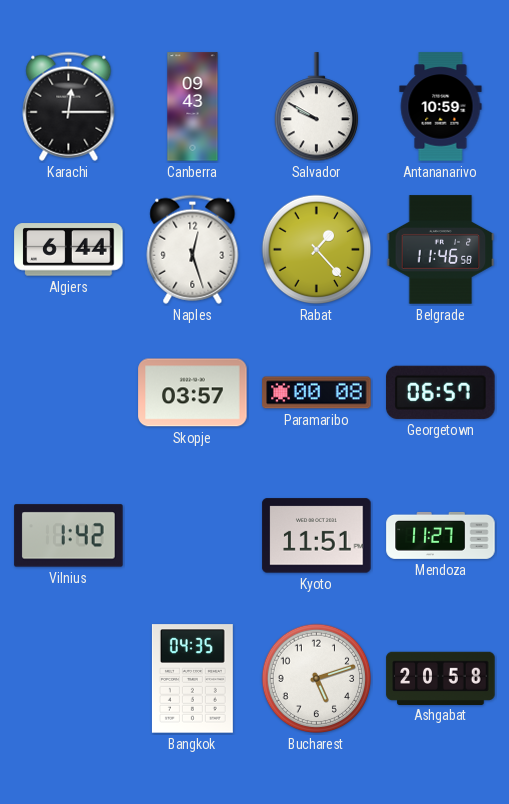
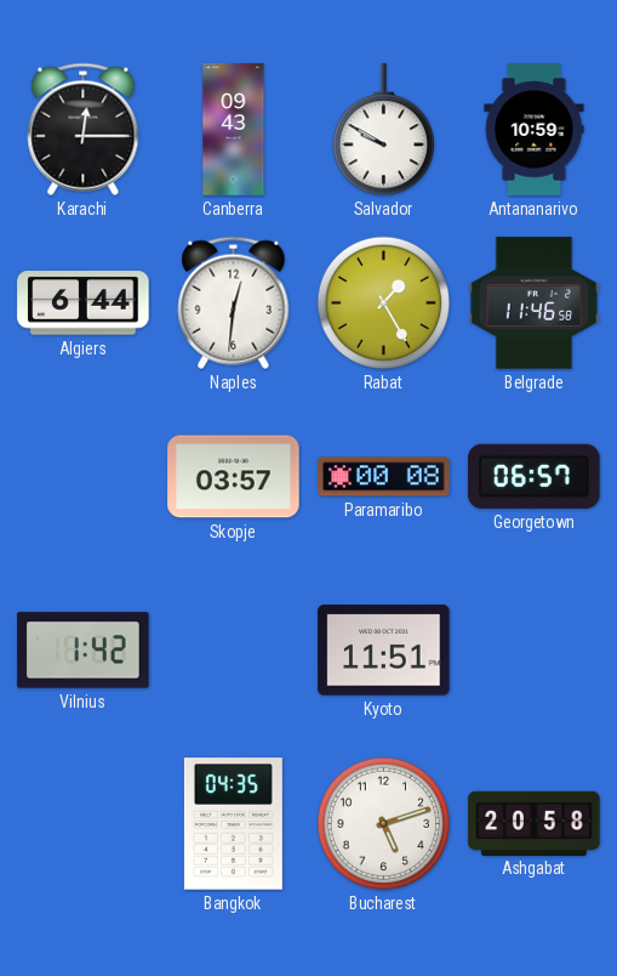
Naples: 12:27 -> 12:31
Rabat: 1:23 -> 1:25
Mendoza: 11:27 -> none
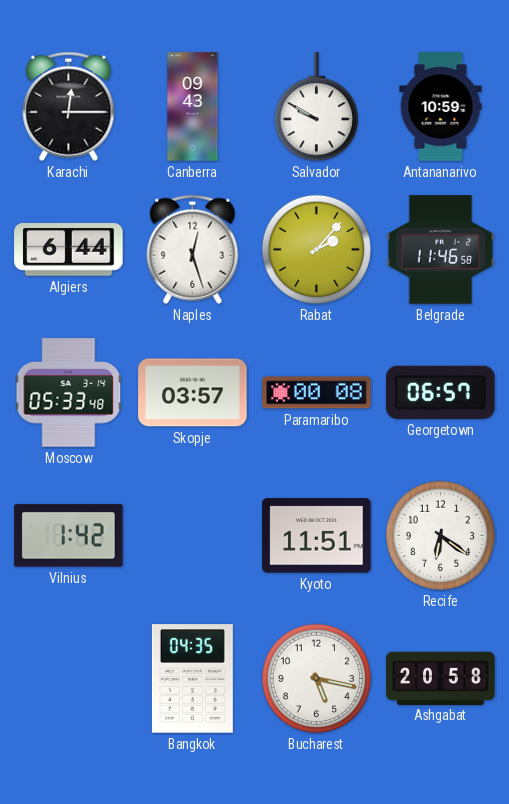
Naples: 12:31 -> 12:27
Rabat: 1:25 -> 2:07
Moscow: none -> 05:33
Recife: none -> 6:21
Bucharest: 5:12 -> 5:17
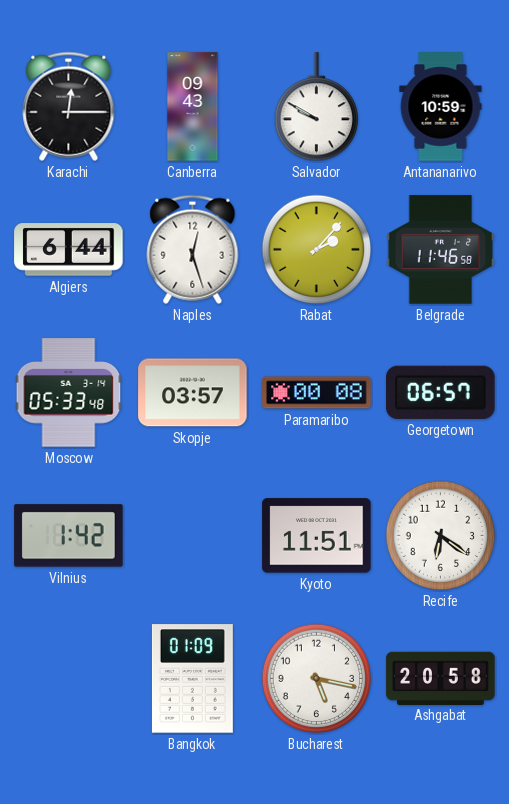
Bangkok: 04:35 -> 01:09
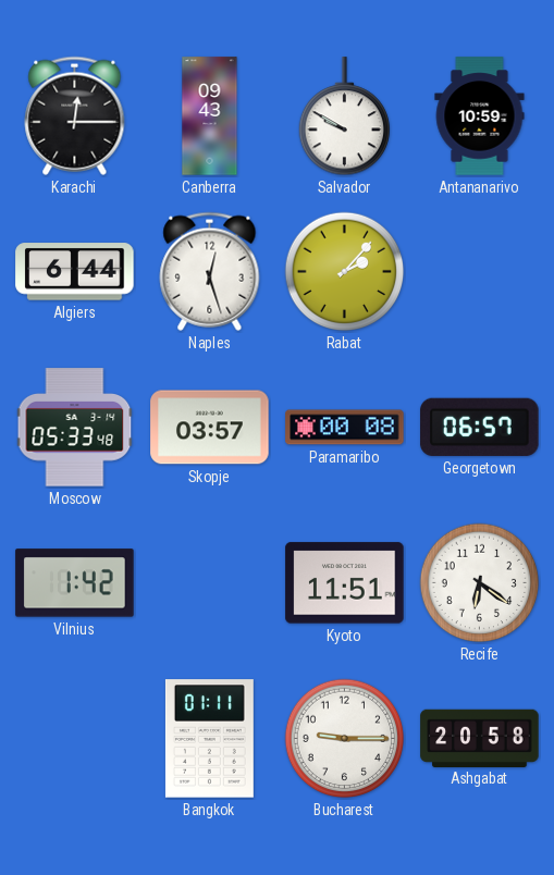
Belgrade: 11:46 -> none
Bangkok: 01:09 -> 01:11
Bucharest: 5:17 -> 9:15
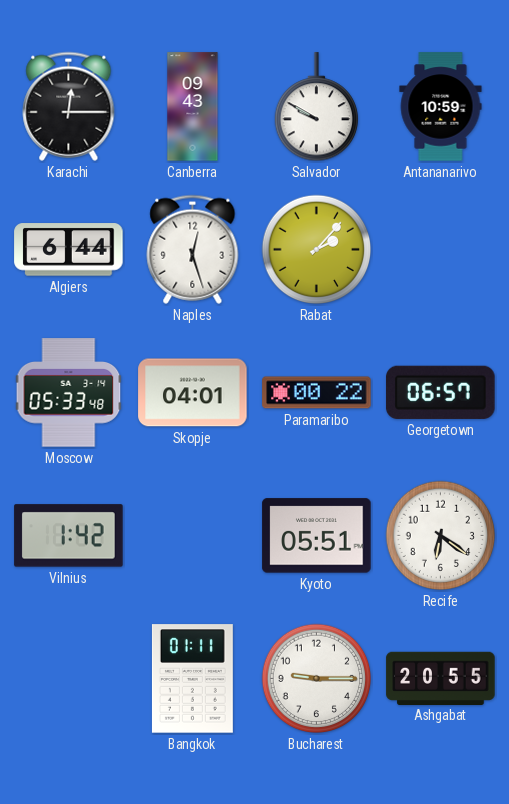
Skopje: 03:57 -> 04:01
Paramaribo: 00:08 -> 00:22
Kyoto: 11:51 -> 05:51
Ashgabat: 20:58 -> 20:55
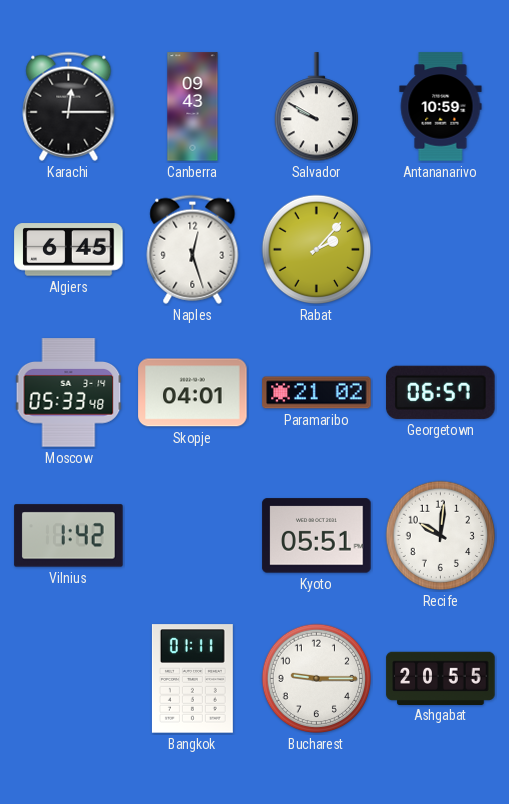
Algiers: 6:44 -> 6:45
Paramaribo: 00:22 -> 21:02
Recife: 6:21 -> 10:01
